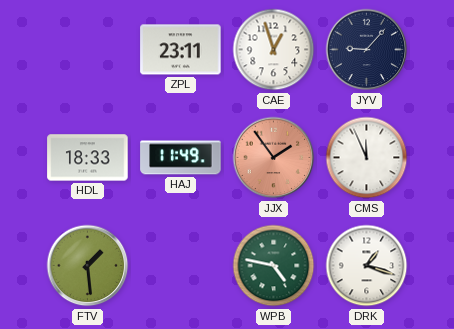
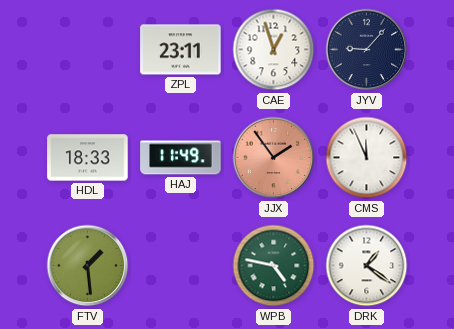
DRK: 1:18 -> 1:21
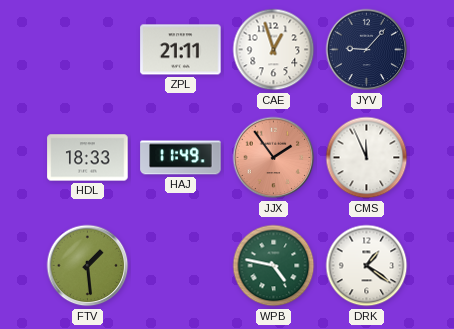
ZPL: 23:11 -> 21:11
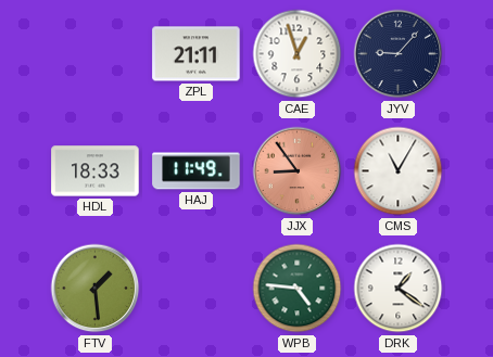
JJX: 1:54 -> 8:54
CMS: 11:56 -> 11:05
WPB: 4:47 -> 4:46
